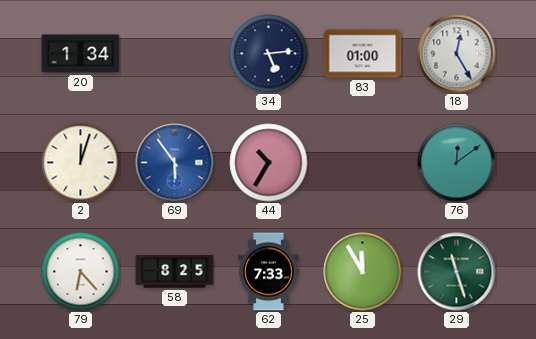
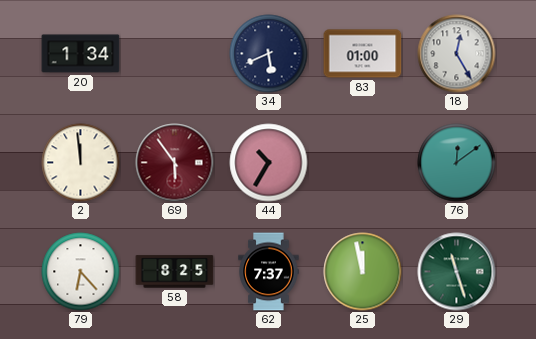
34: 5:14 -> 5:41
2: 12:03 -> 11:59
69 dial: blue -> burgundy
62: 7:33 -> 7:37
25: 11:55 -> 11:58
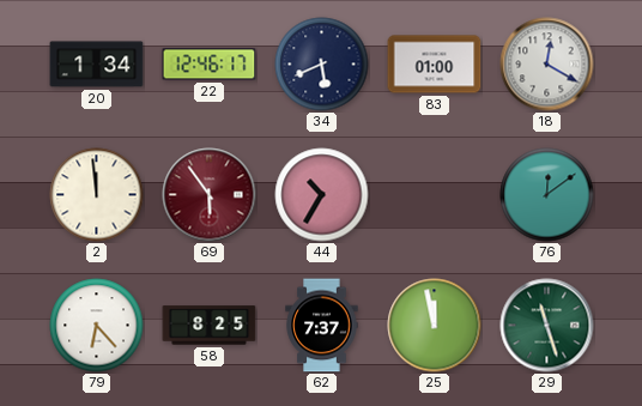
22: none -> 12:46
18: 12:25 -> 12:20
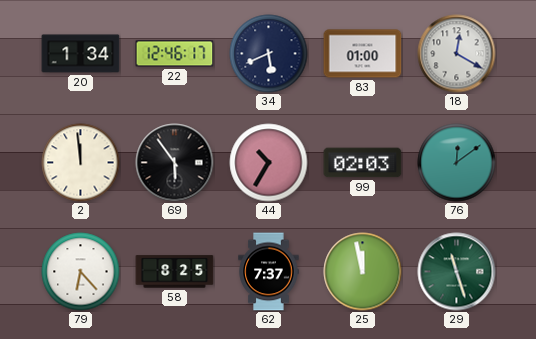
69 dial: burgundy -> black
99: none -> 02:03
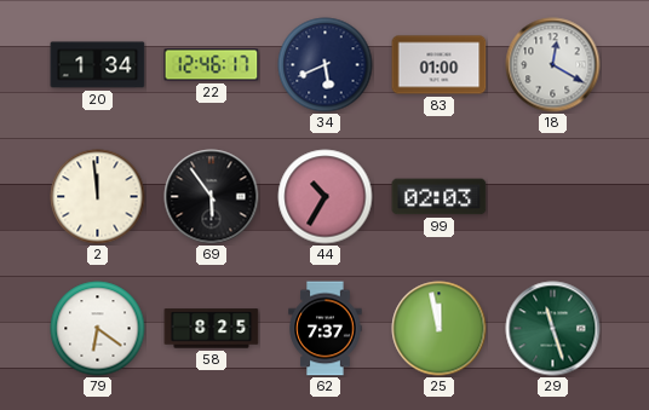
76: 12:09 -> none
79: 6:23 -> 6:21
